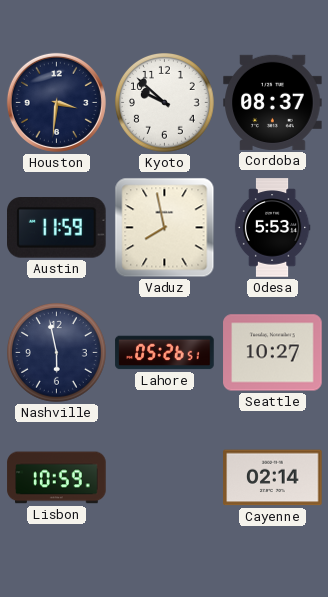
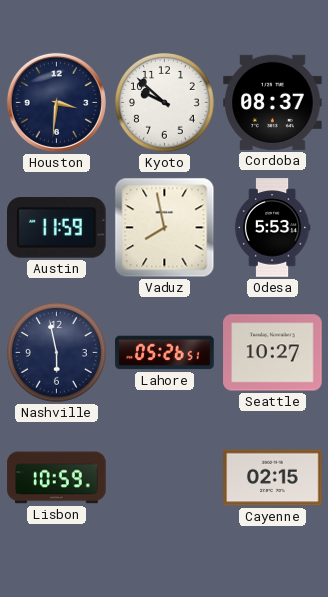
Cayenne: 02:14 -> 02:15
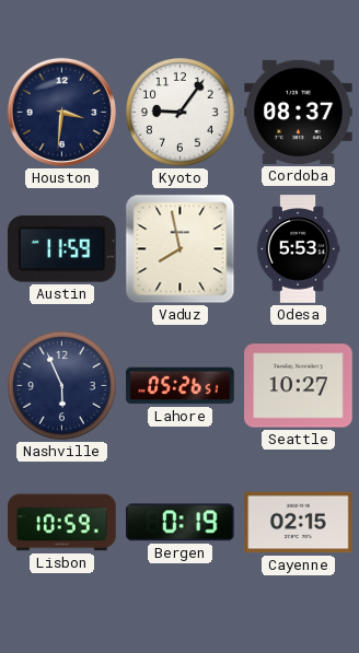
Kyoto: 9:52 -> 9:06
Nashville: 5:58 -> 5:56
Bergen: none -> 0:19
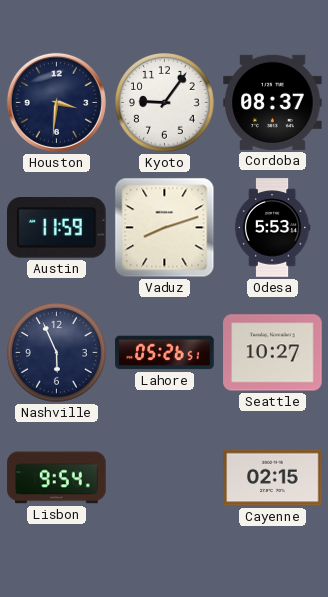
Vaduz: 7:58 -> 8:12
Lisbon: 10:59 -> 9:54
Bergen: 0:19 -> none
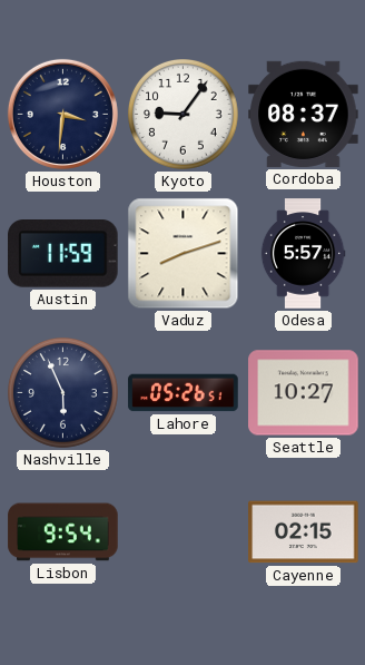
Odesa: 5:53 -> 5:57
